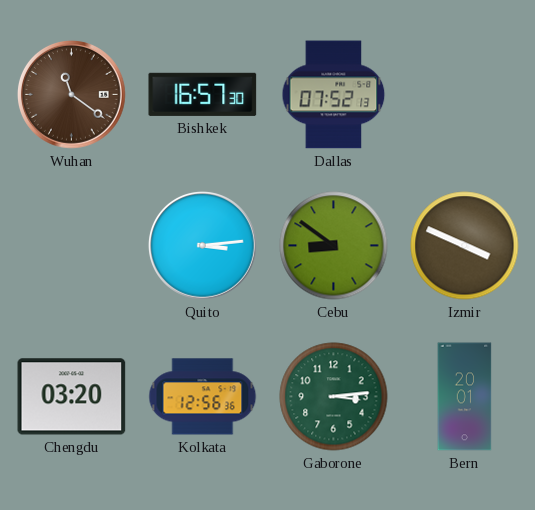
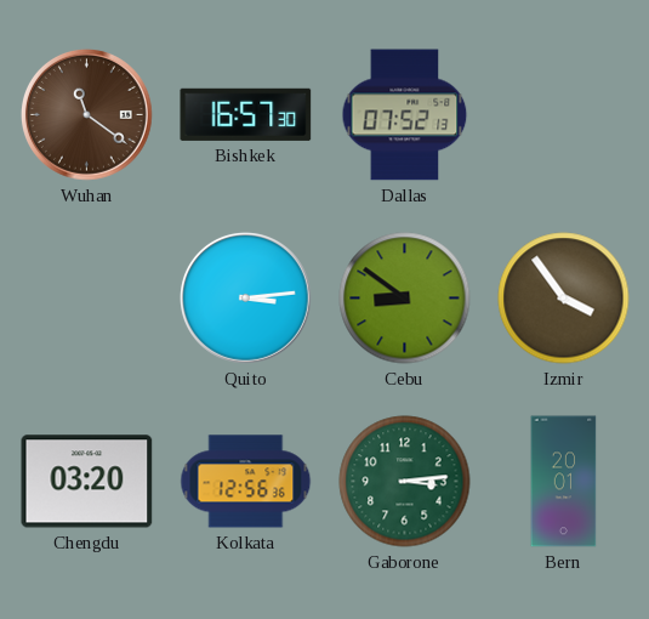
Izmir: 3:49 -> 3:54
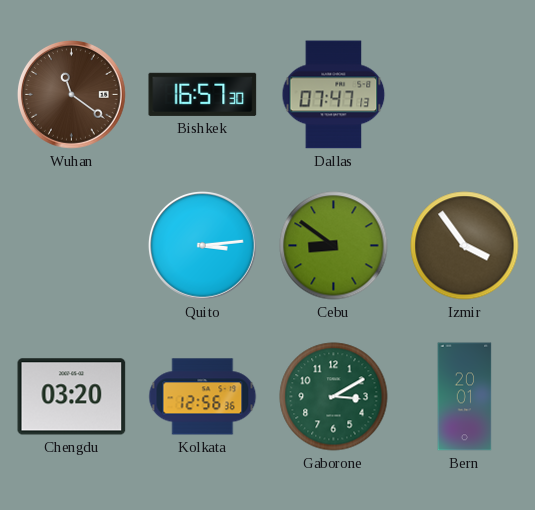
Dallas: 07:52 -> 07:47
Gaborone: 3:14 -> 3:10
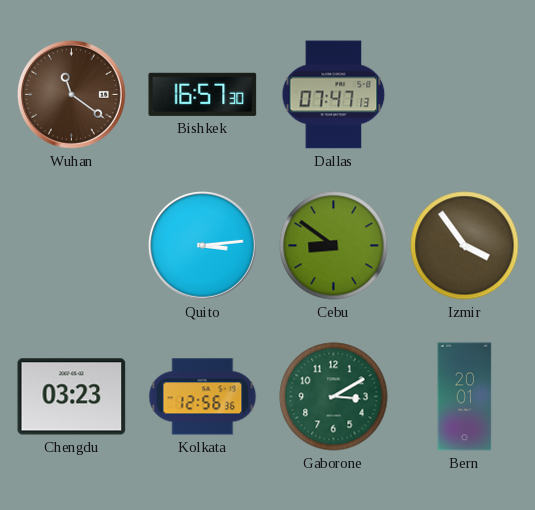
Chengdu: 03:20 -> 03:23
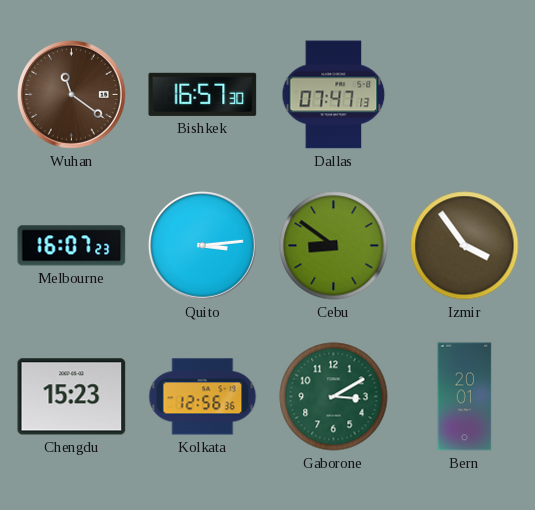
Melbourne: none -> 16:07
Chengdu: 03:23 -> 15:23
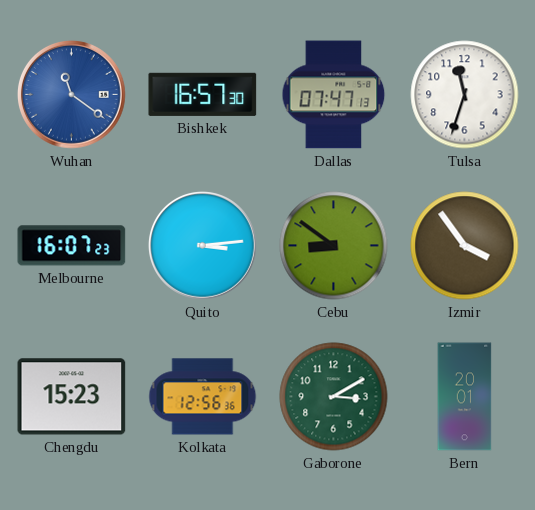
Wuhan dial: brown -> blue
Tulsa: none -> 11:33
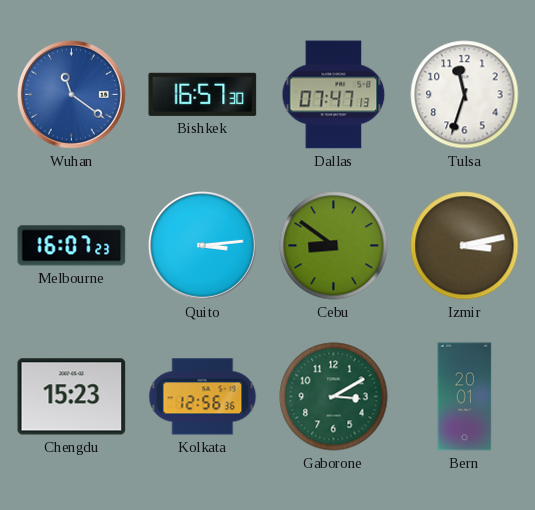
Izmir: 3:54 -> 3:13
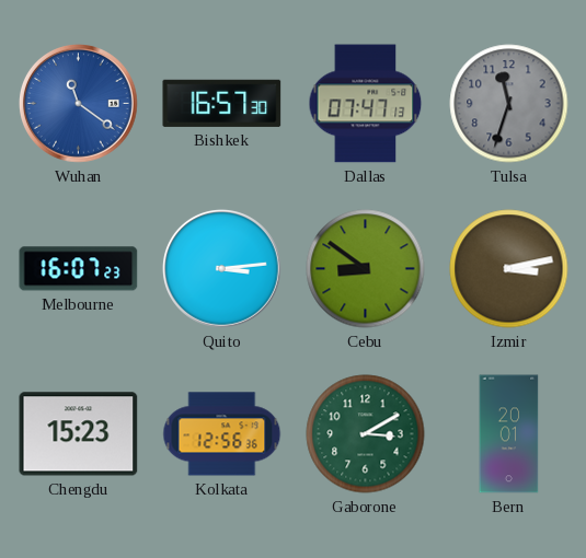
Tulsa dial: white -> grey
